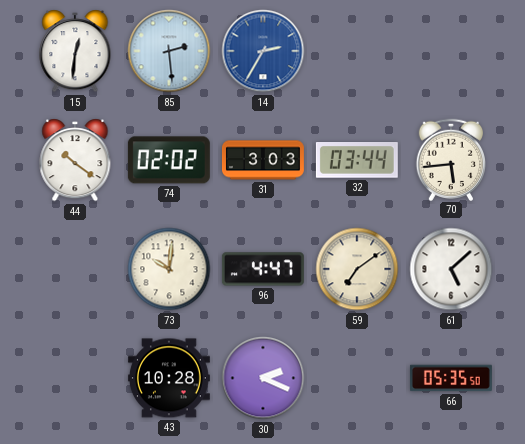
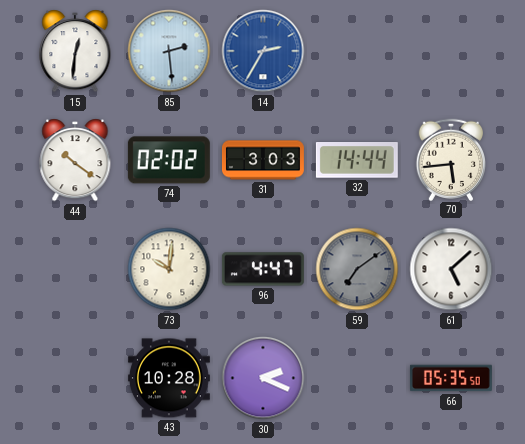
32: 03:44 -> 14:44
59 dial: cream -> grey
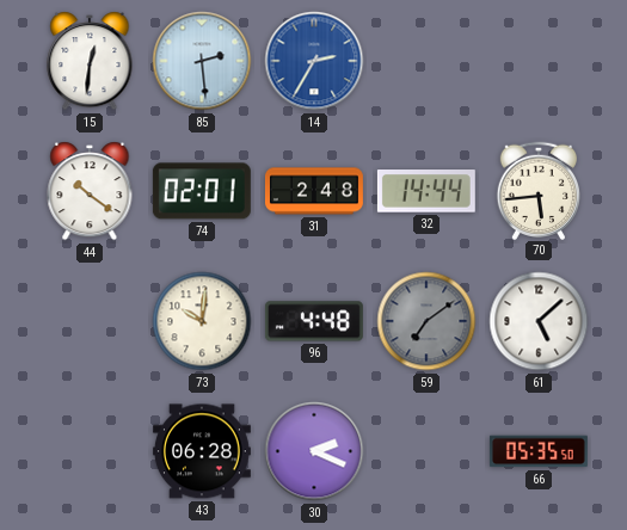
74: 02:02 -> 02:01
31: 3:03 -> 2:48
96: 4:47 -> 4:48
43: 10:28 -> 06:28
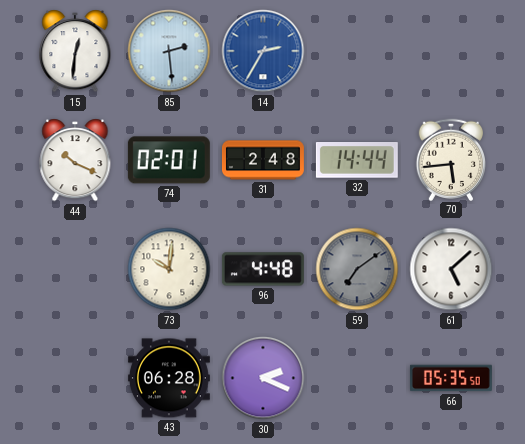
44: 10:21 -> 10:19
